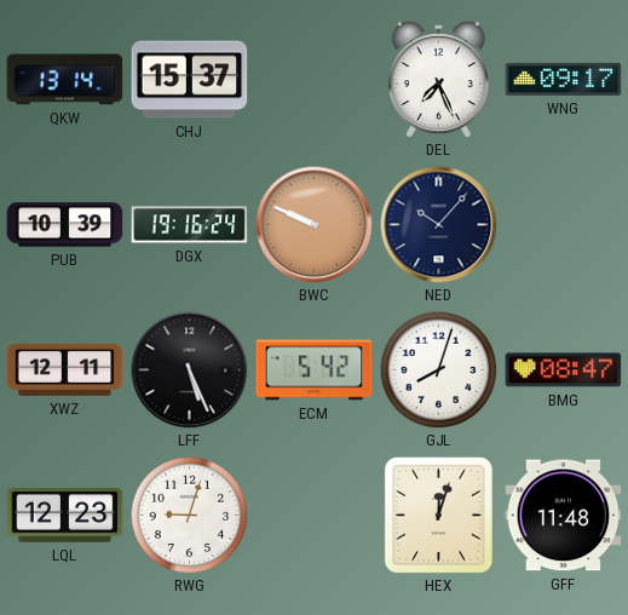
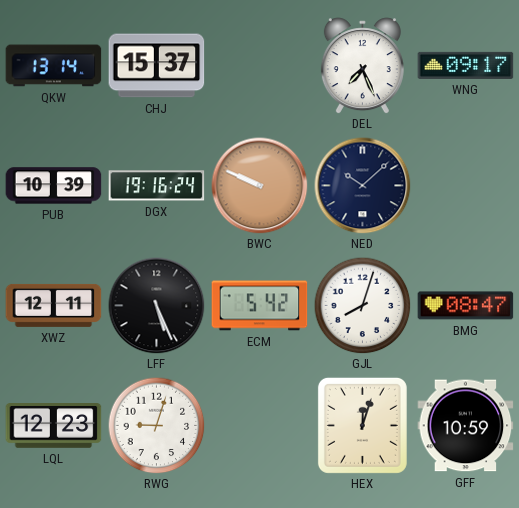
NED: 10:07 -> 10:08
GFF: 11:48 -> 10:59
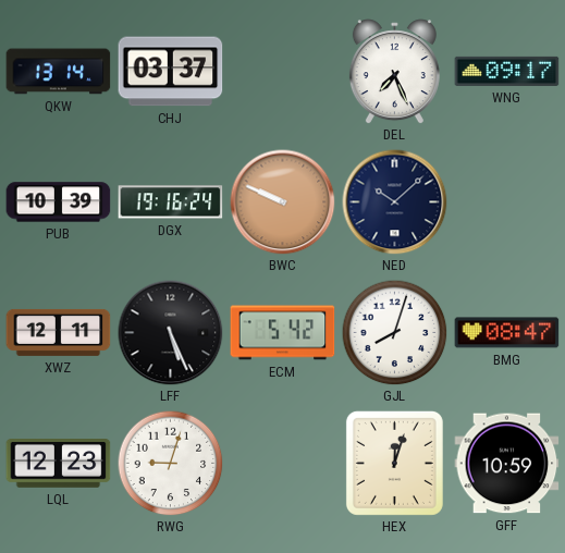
CHJ: 15:37 -> 03:37
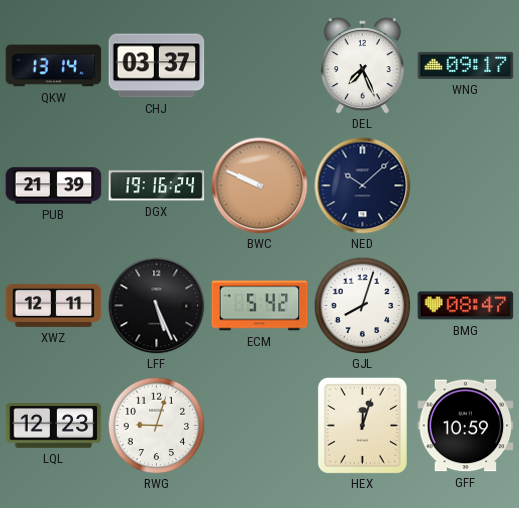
PUB: 10:39 -> 21:39
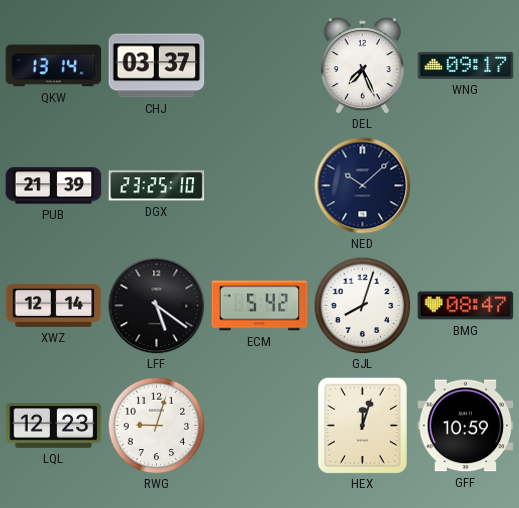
DGX: 19:16 -> 23:25
BWC: 9:49 -> none
XWZ: 12:11 -> 12:14
LFF: 5:26 -> 5:21
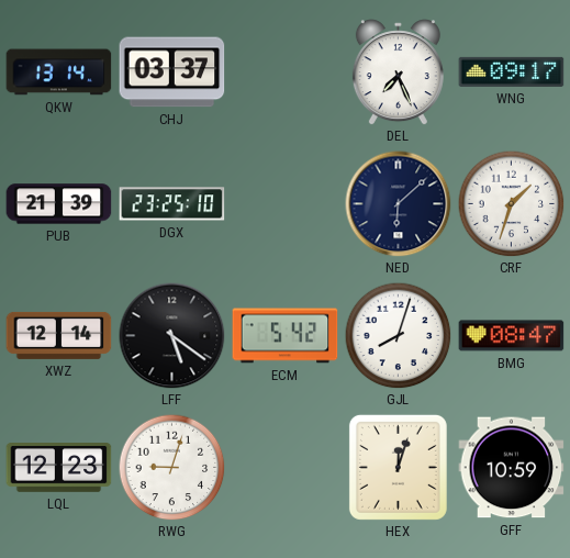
NED: 10:08 -> 6:08
CRF: none -> 1:33
